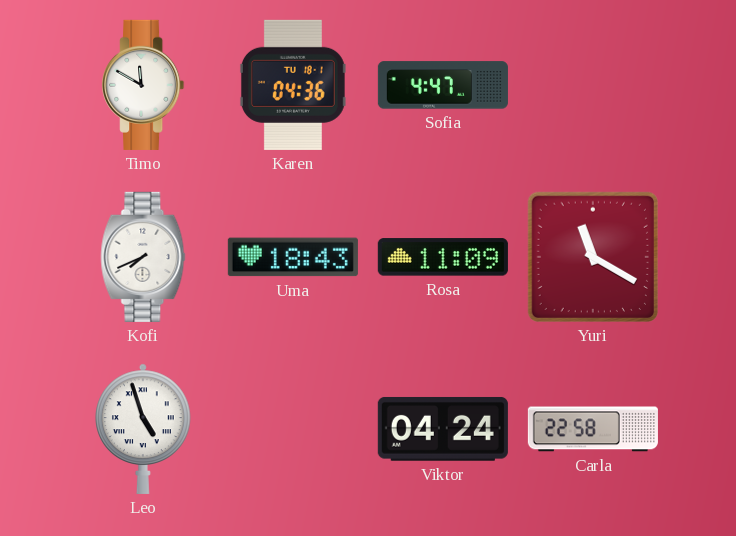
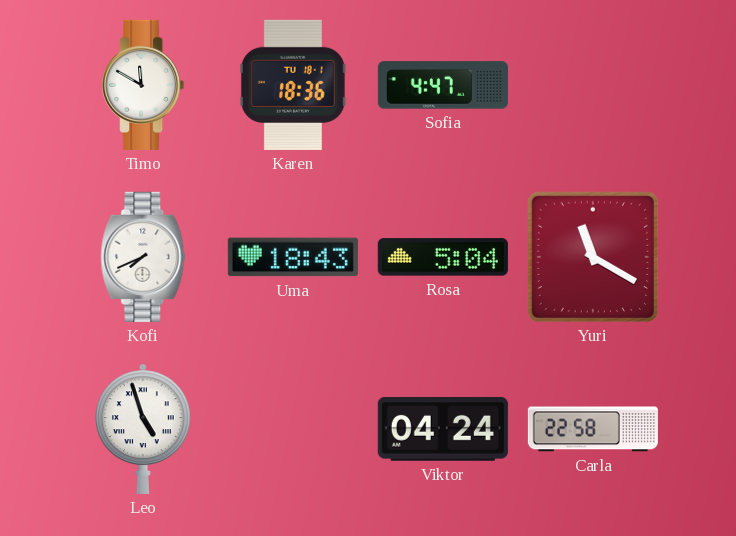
Karen: 04:36 -> 18:36
Rosa: 11:09 -> 5:04
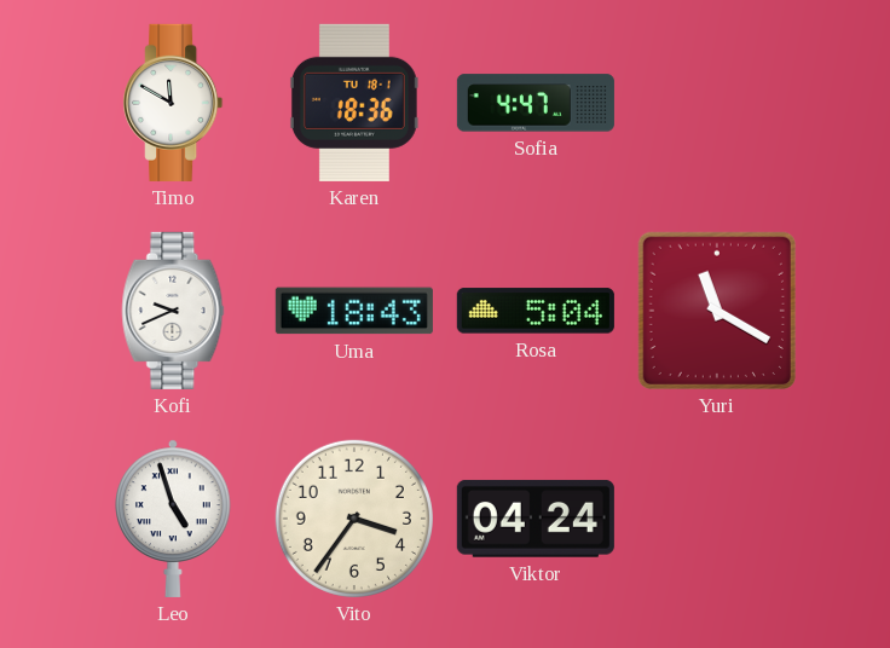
Kofi: 7:41 -> 9:41
Vito: none -> 3:36
Carla: 22:58 -> none
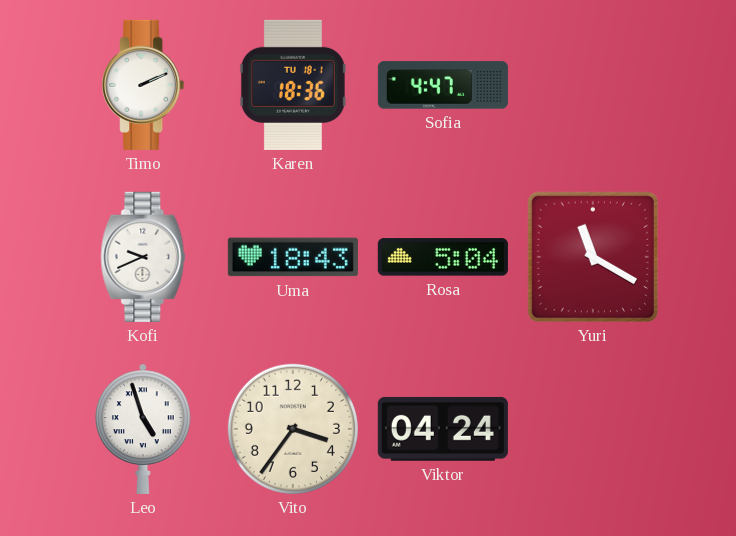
Timo: 11:50 -> 2:11
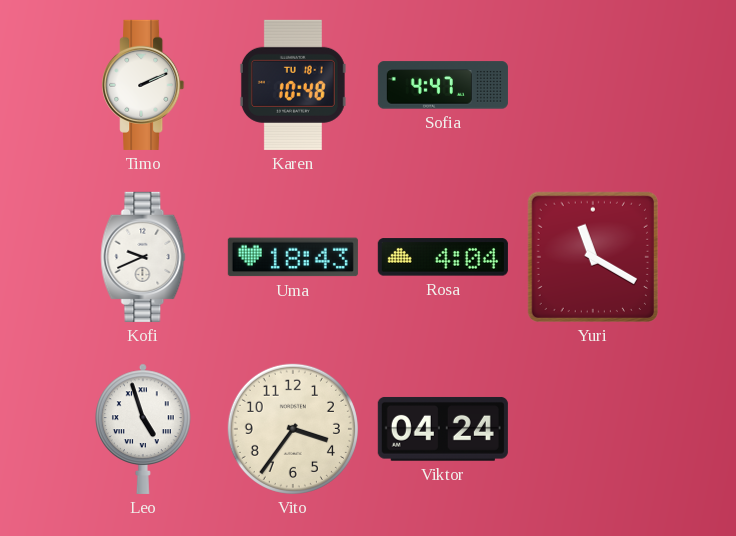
Karen: 18:36 -> 10:48
Rosa: 5:04 -> 4:04
